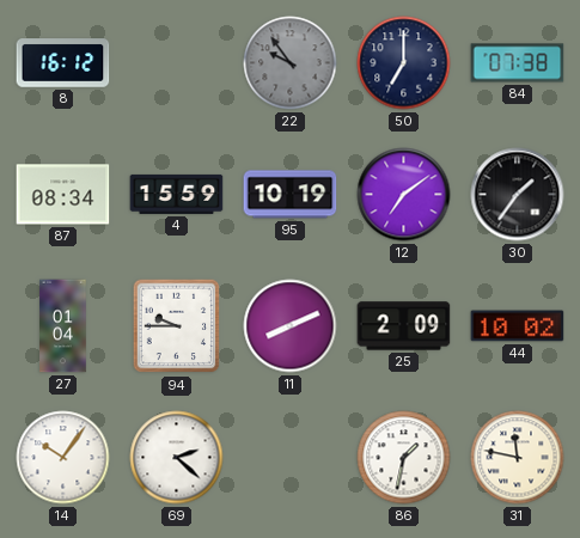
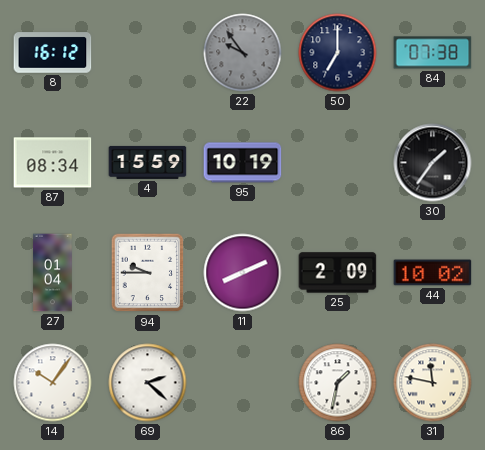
12: 7:09 -> none
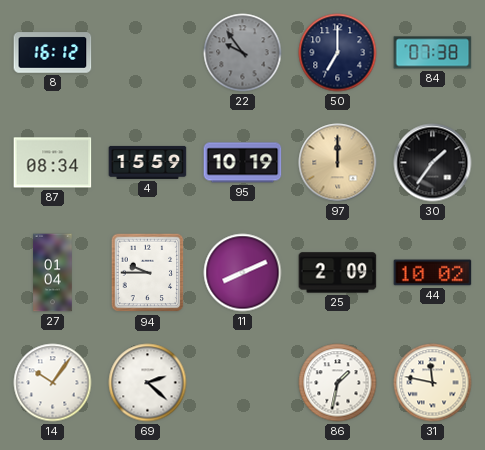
97: none -> 12:00
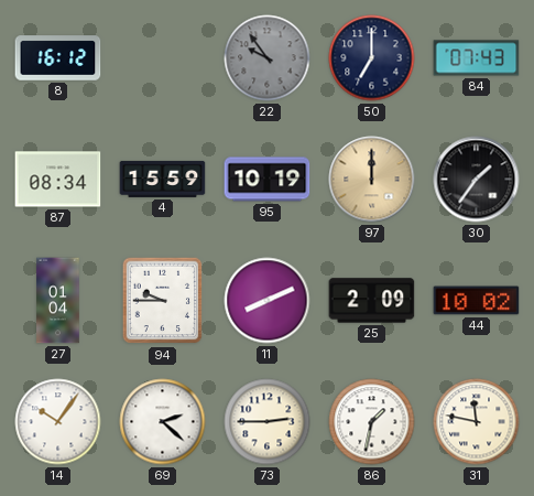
84: 07:38 -> 07:43
73: none -> 2:45
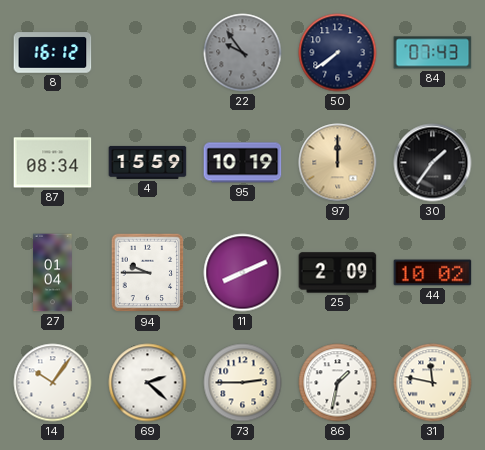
50: 7:00 -> 7:39
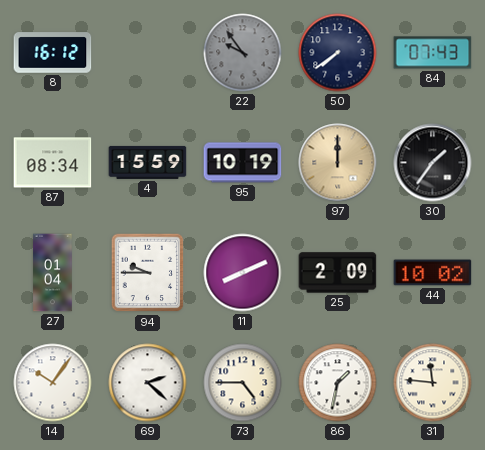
73: 2:45 -> 4:45
31: 11:47 -> 11:46
